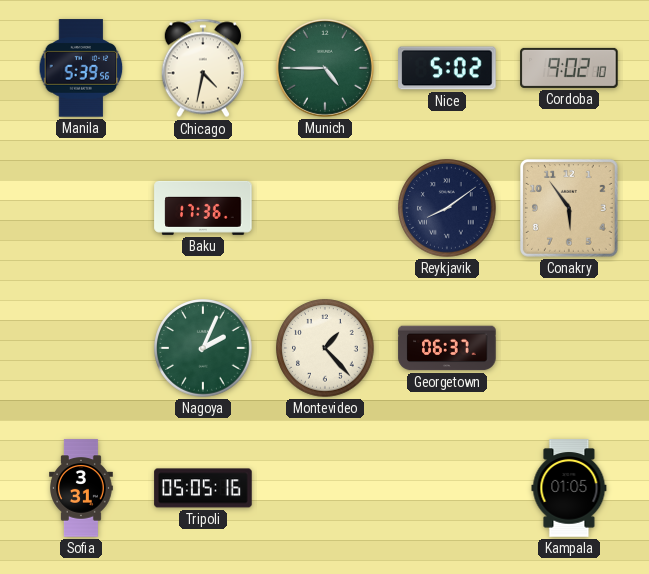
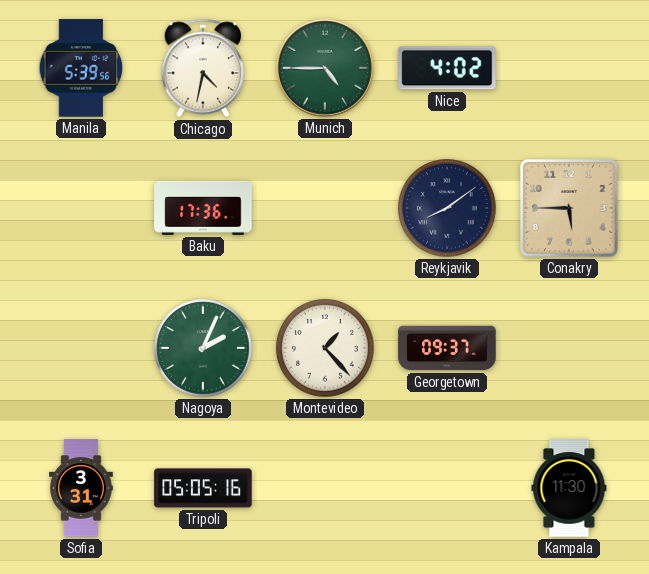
Nice: 5:02 -> 4:02
Cordoba: 9:02 -> none
Conakry: 5:54 -> 5:45
Georgetown: 06:37 -> 09:37
Kampala: 01:05 -> 11:30
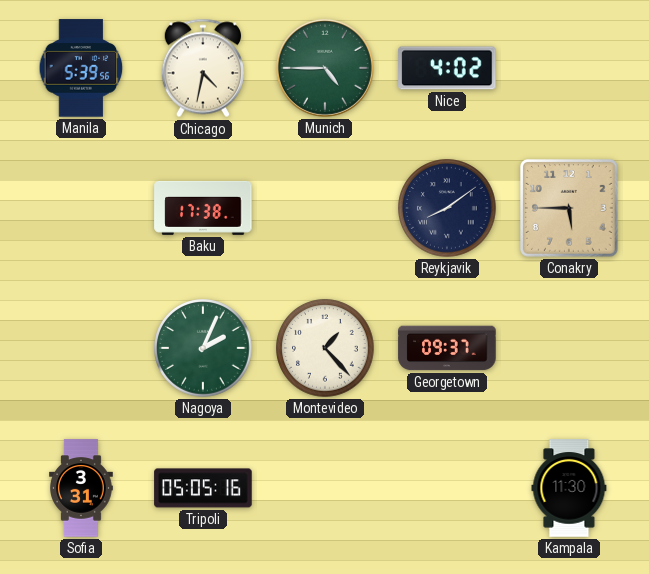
Baku: 17:36 -> 17:38
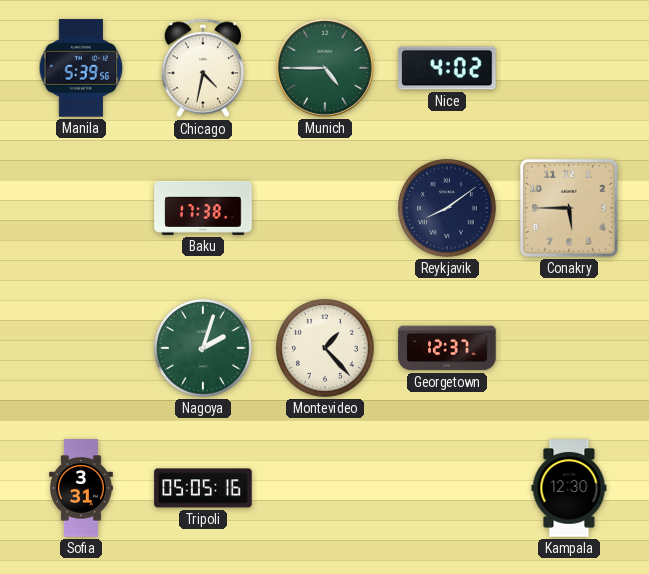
Nagoya: 2:04 -> 2:03
Georgetown: 09:37 -> 12:37
Kampala: 11:30 -> 12:30
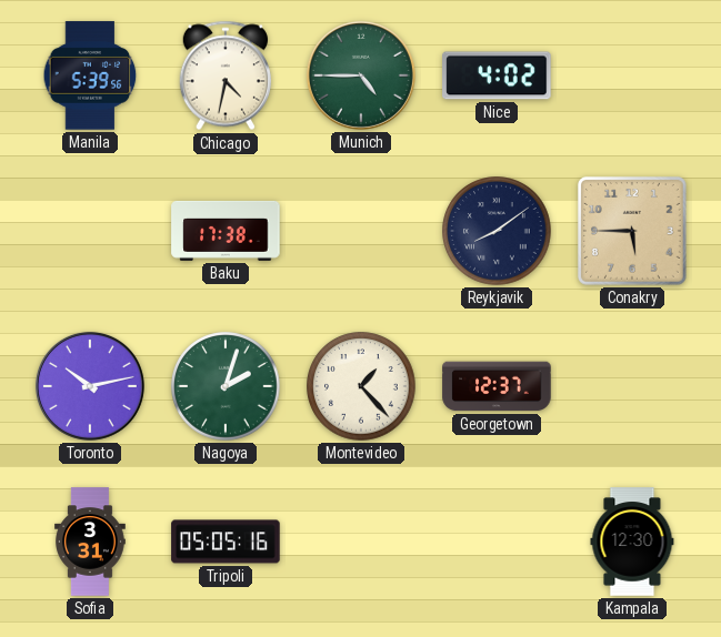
Toronto: none -> 10:13
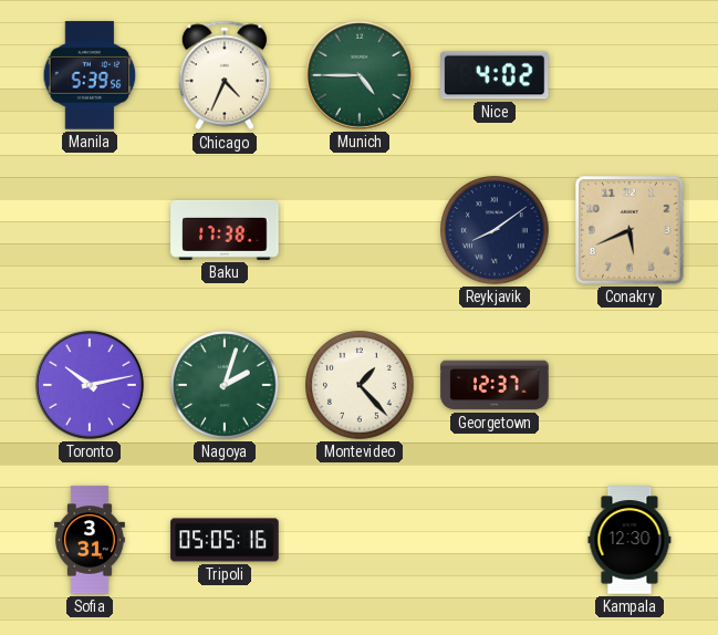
Chicago: 4:32 -> 4:34
Conakry: 5:45 -> 5:41
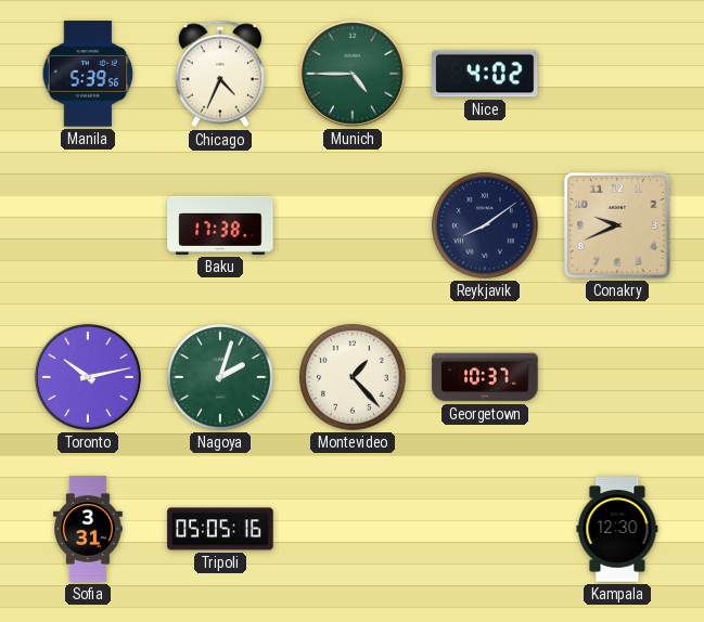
Conakry: 5:41 -> 9:41
Georgetown: 12:37 -> 10:37
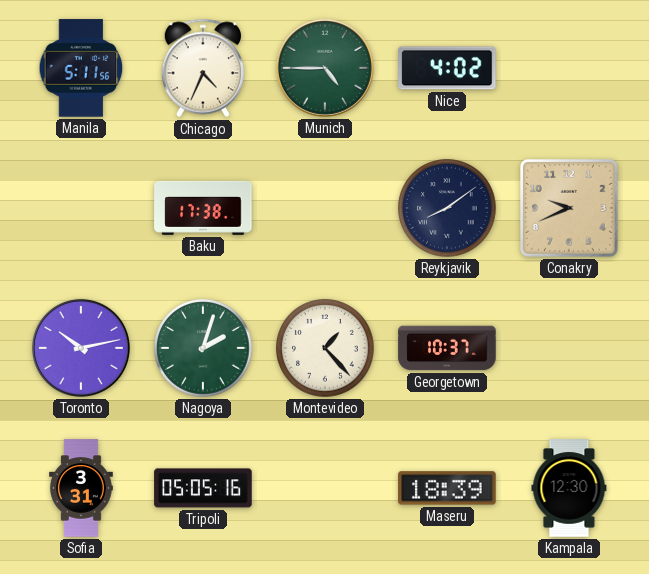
Manila: 5:39 -> 5:11
Maseru: none -> 18:39
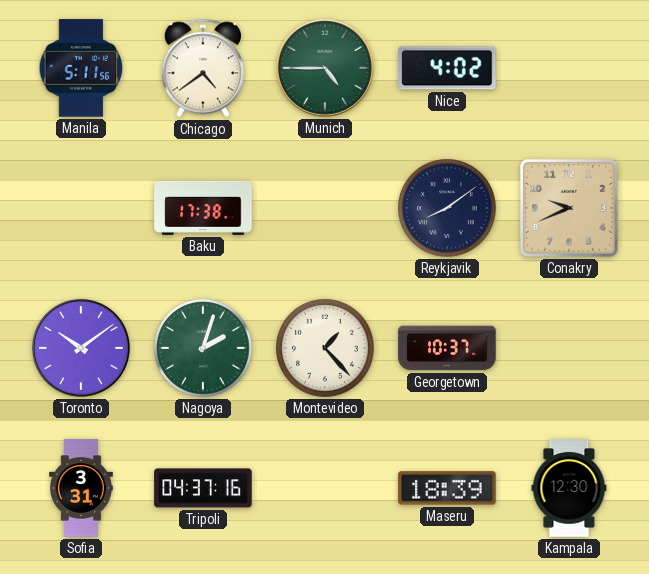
Chicago: 4:34 -> 4:39
Toronto: 10:13 -> 10:09
Tripoli: 05:05 -> 04:37
